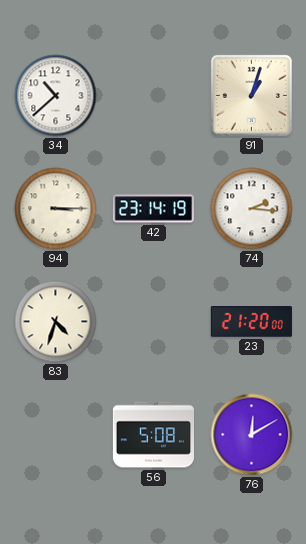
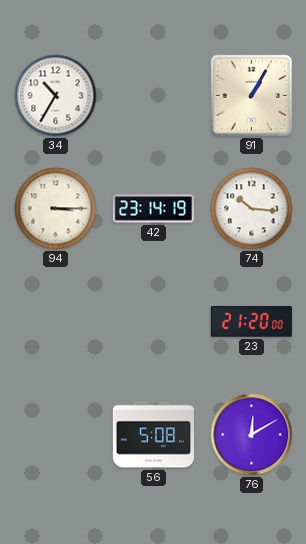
34: 10:38 -> 10:35
91: 1:03 -> 1:05
74: 2:16 -> 10:16
83: 4:33 -> none
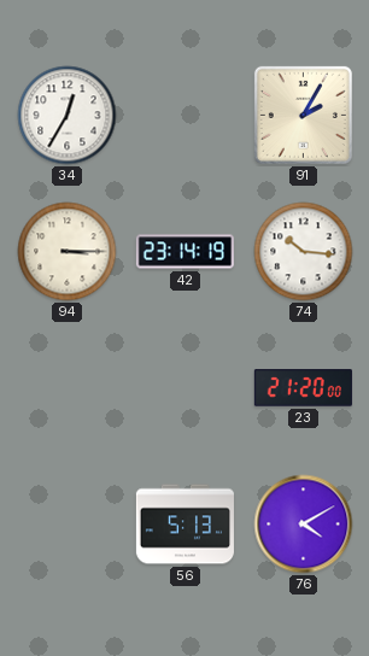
34: 10:35 -> 12:35
91: 1:05 -> 2:05
56: 5:08 -> 5:13
76: 12:10 -> 4:10
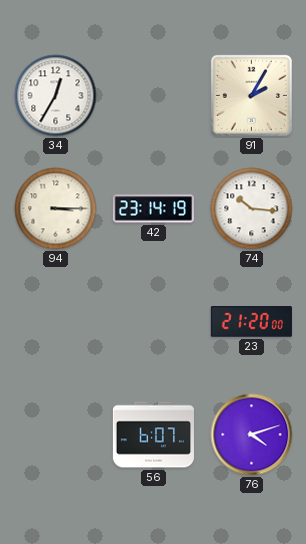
56: 5:13 -> 6:07
76: 4:10 -> 4:12
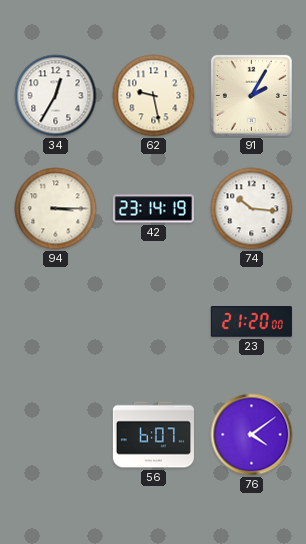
62: none -> 9:28
76: 4:12 -> 4:09
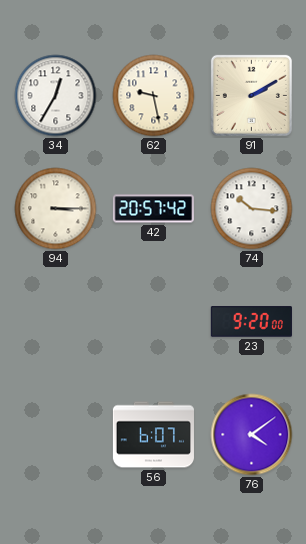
91: 2:05 -> 2:10
42: 23:14 -> 20:57
23: 21:20 -> 9:20
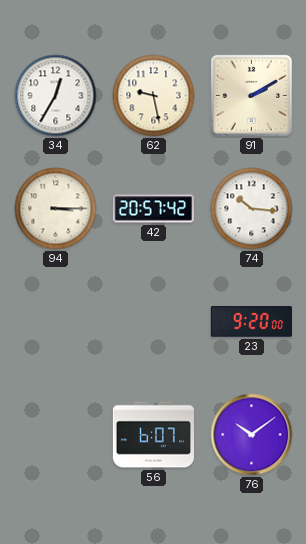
76: 4:09 -> 10:09
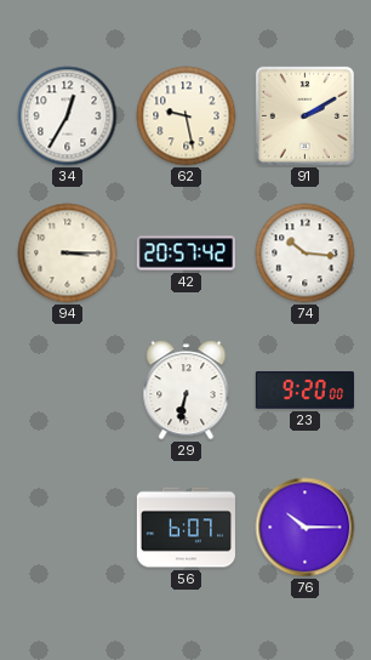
29: none -> 6:32
76: 10:09 -> 10:15
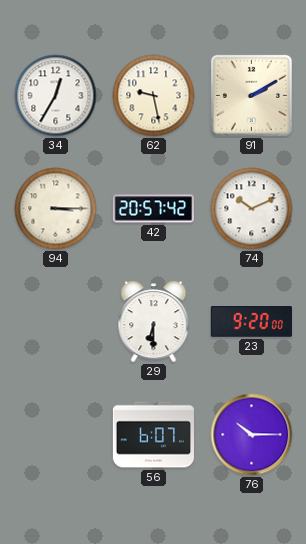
74: 10:16 -> 10:11
29: 6:32 -> 6:30
